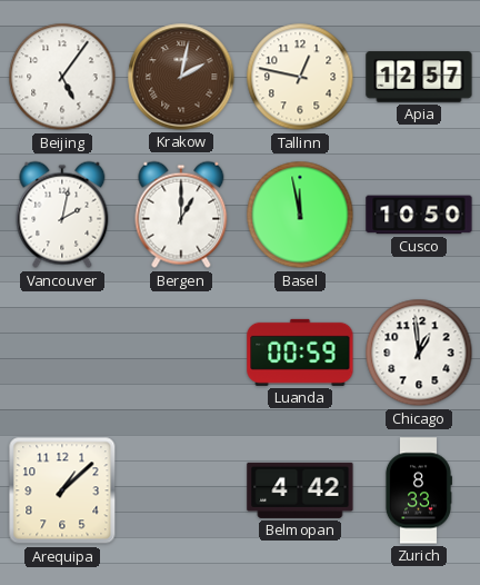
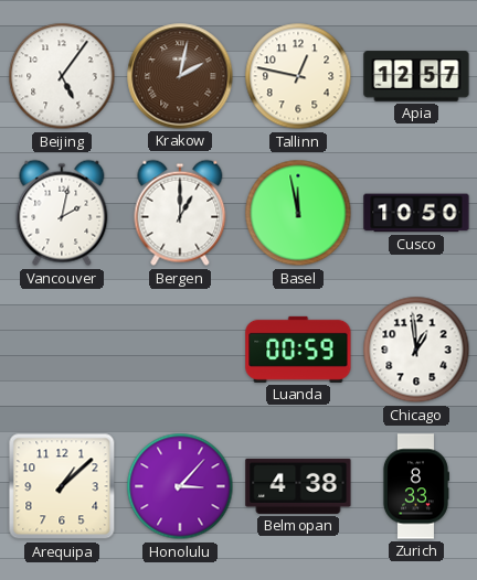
Honolulu: none -> 3:07
Belmopan: 4:42 -> 4:38
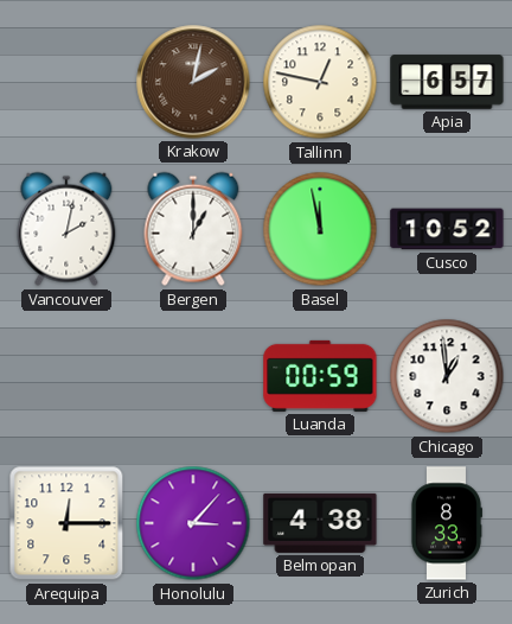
Beijing: 5:06 -> none
Apia: 12:57 -> 6:57
Cusco: 10:50 -> 10:52
Arequipa: 1:08 -> 12:15
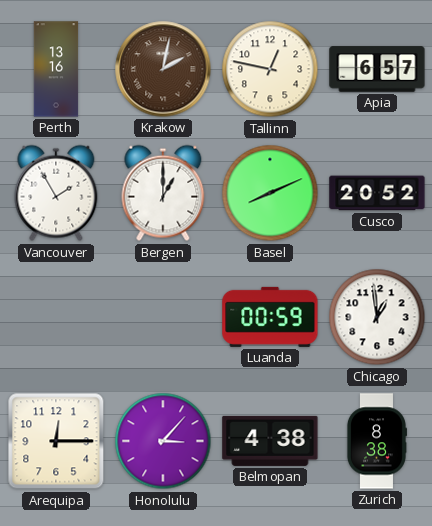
Perth: none -> 13:16
Vancouver: 2:02 -> 1:55
Basel: 11:58 -> 8:11
Cusco: 10:52 -> 20:52
Zurich: 8:33 -> 8:38
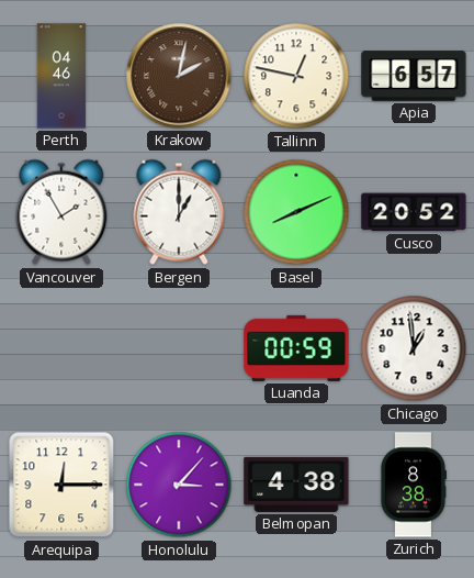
Perth: 13:16 -> 04:46
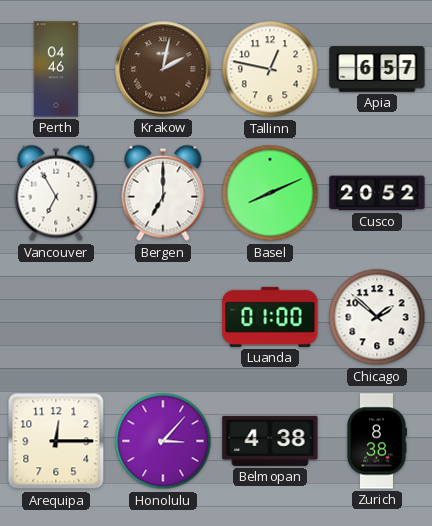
Vancouver: 1:55 -> 6:55
Bergen: 1:00 -> 7:00
Luanda: 00:59 -> 01:00
Chicago: 12:59 -> 1:52
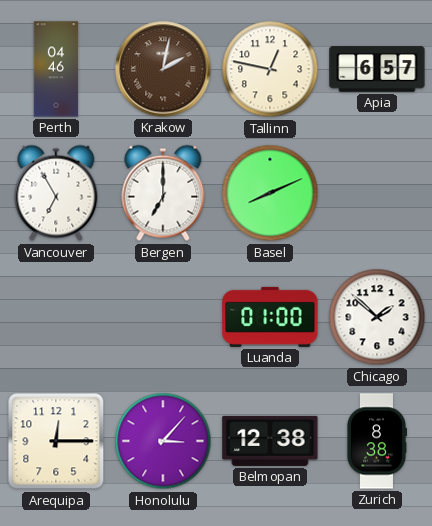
Cusco: 20:52 -> none
Belmopan: 4:38 -> 12:38
